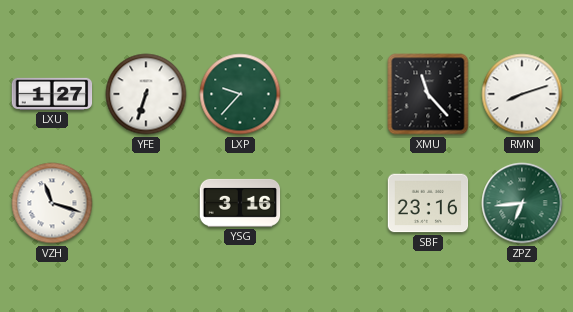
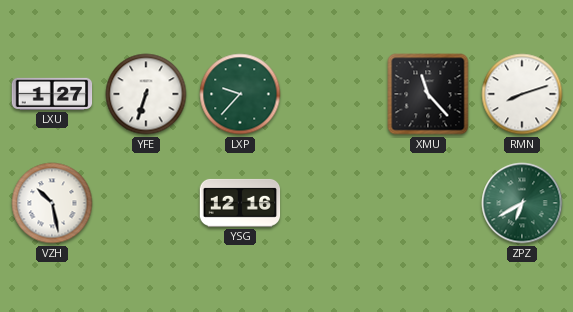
VZH: 11:18 -> 10:28
YSG: 3:16 -> 12:16
SBF: 23:16 -> none
ZPZ: 6:44 -> 6:40
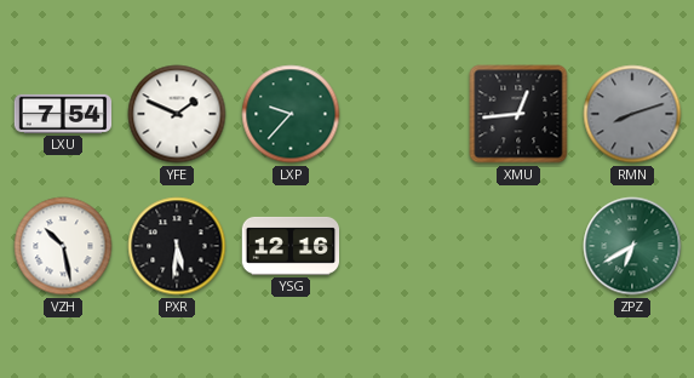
LXU: 1:27 -> 7:54
YFE: 6:33 -> 1:49
XMU: 11:23 -> 12:44
RMN dial: white -> grey
PXR: none -> 5:31
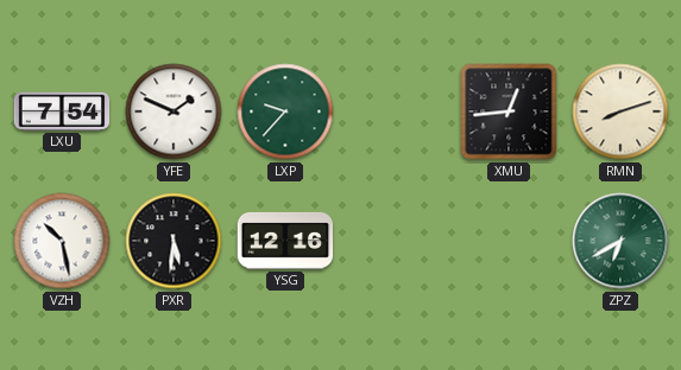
RMN dial: grey -> cream
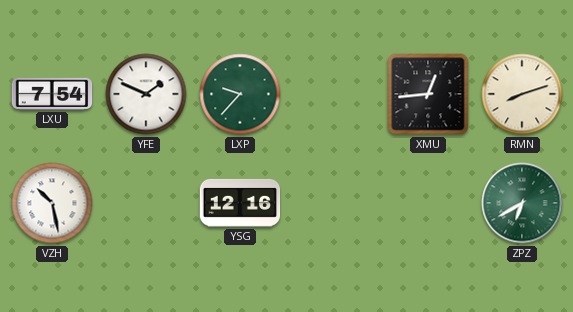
PXR: 5:31 -> none
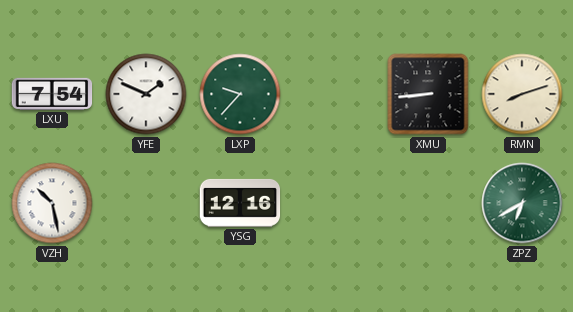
XMU: 12:44 -> 8:44
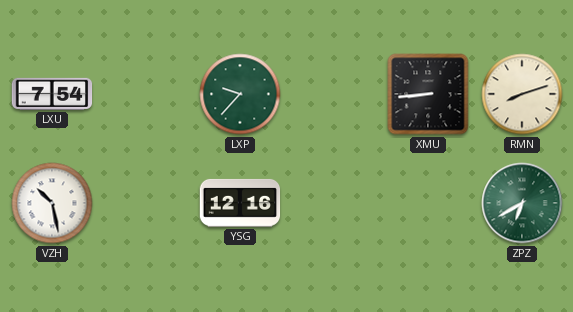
YFE: 1:49 -> none
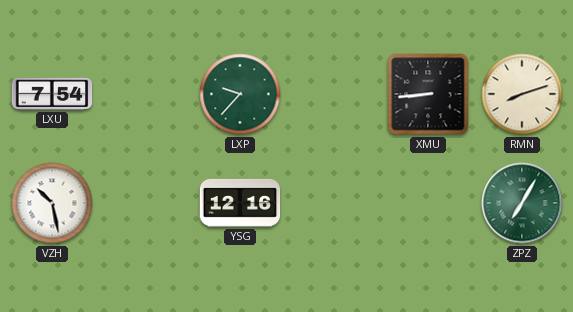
ZPZ: 6:40 -> 7:05
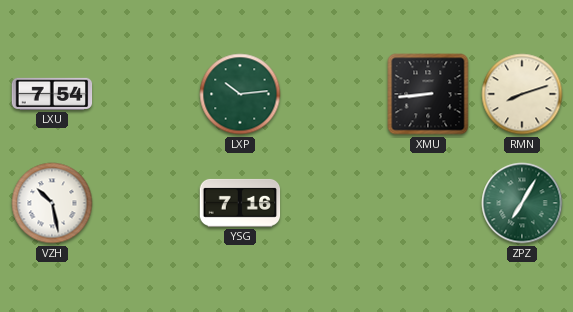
LXP: 9:37 -> 10:14
YSG: 12:16 -> 7:16
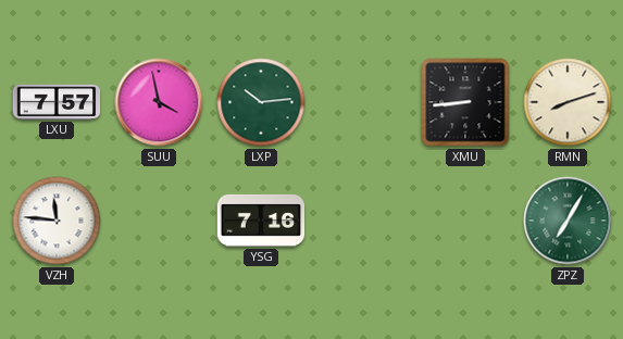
LXU: 7:54 -> 7:57
SUU: none -> 3:58
VZH: 10:28 -> 11:46
